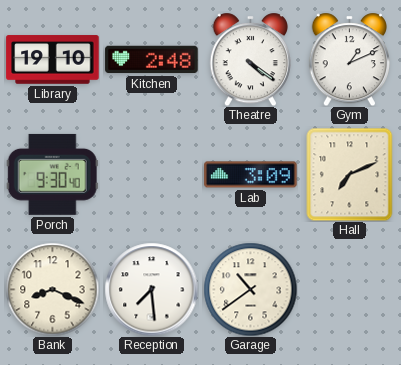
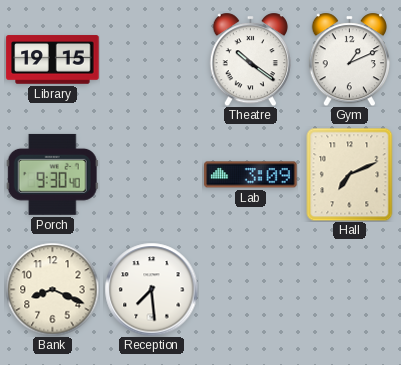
Library: 19:10 -> 19:15
Kitchen: 2:48 -> none
Theatre: 4:21 -> 10:21
Garage: 10:39 -> none
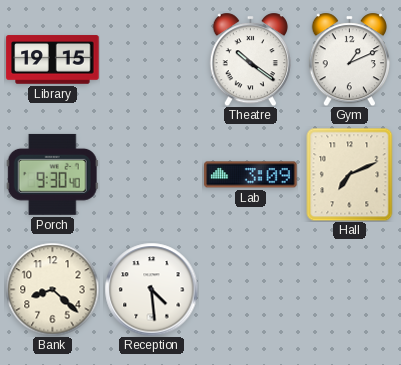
Bank: 8:19 -> 8:22
Reception: 7:29 -> 4:29
